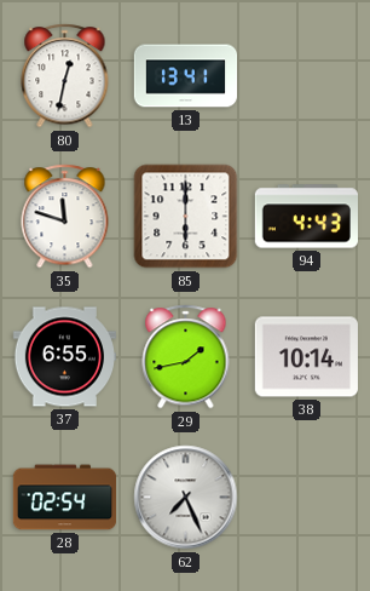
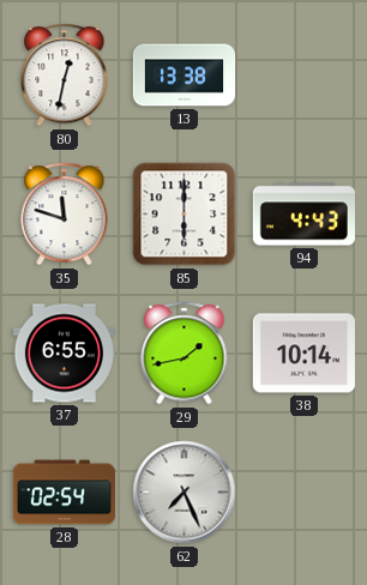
13: 13:41 -> 13:38
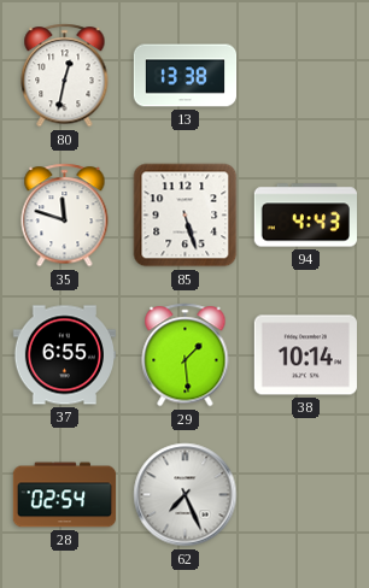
85: 6:00 -> 5:27
29: 1:43 -> 1:29
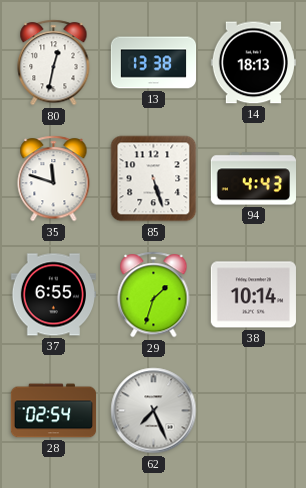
14: none -> 18:13
29: 1:29 -> 1:33
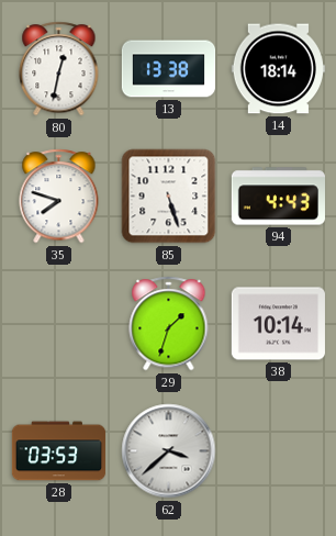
14: 18:13 -> 18:14
35: 11:48 -> 7:48
37: 6:55 -> none
28: 02:54 -> 03:53
62: 7:26 -> 3:38
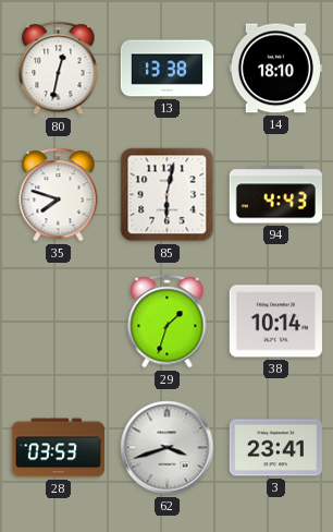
14: 18:14 -> 18:10
85: 5:27 -> 6:02
62: 3:38 -> 3:42
3: none -> 23:41
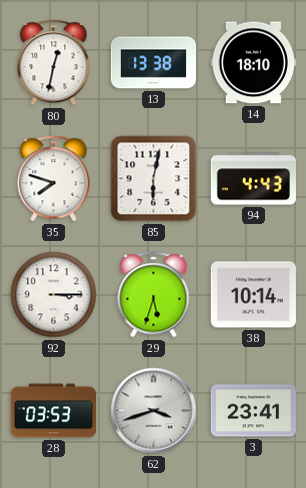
92: none -> 3:15
29: 1:33 -> 5:33
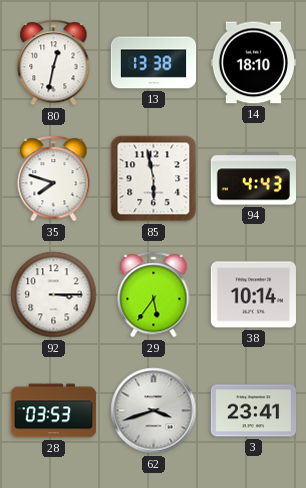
85: 6:02 -> 5:58
29: 5:33 -> 5:36
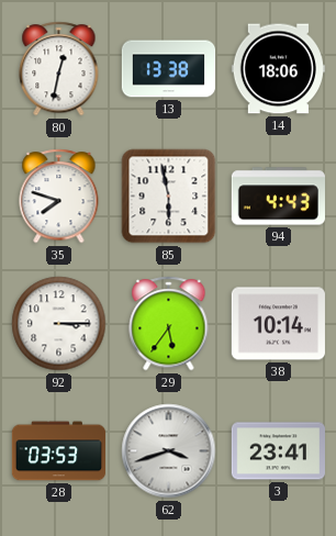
14: 18:10 -> 18:06
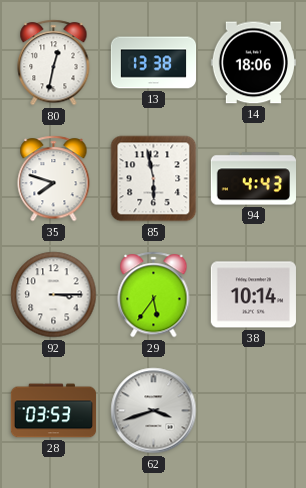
3: 23:41 -> none
